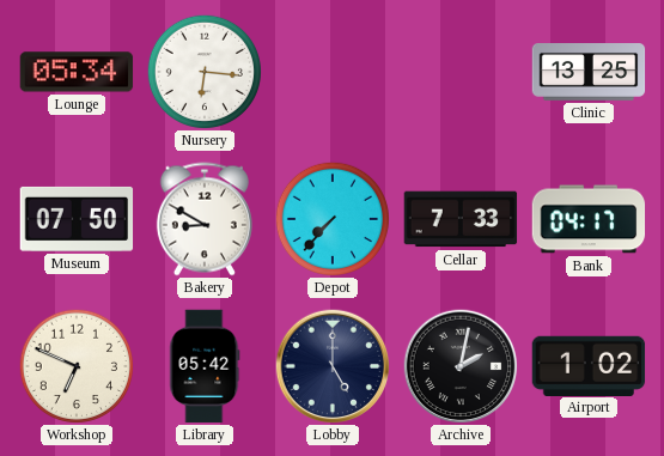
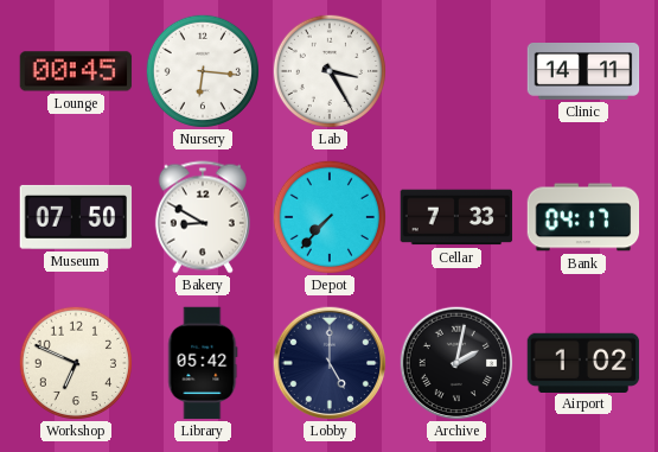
Lounge: 05:34 -> 00:45
Lab: none -> 3:25
Clinic: 13:25 -> 14:11
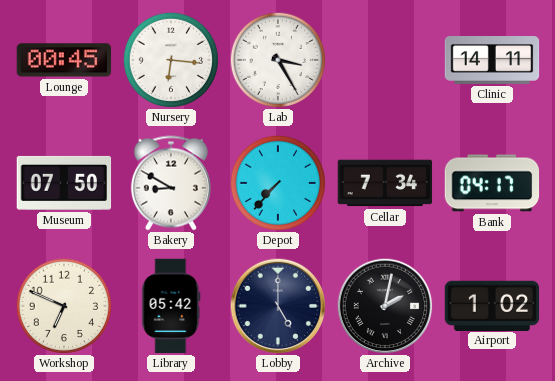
Cellar: 7:33 -> 7:34
